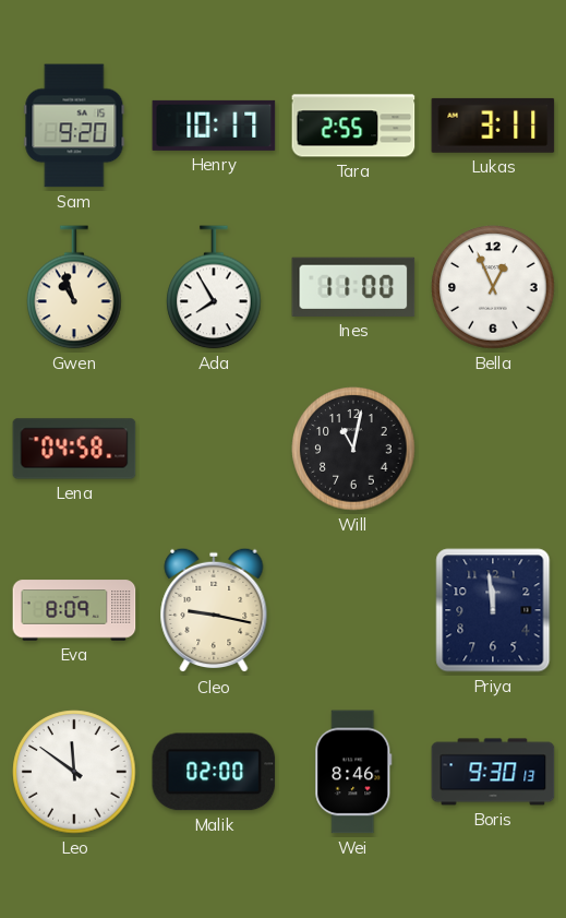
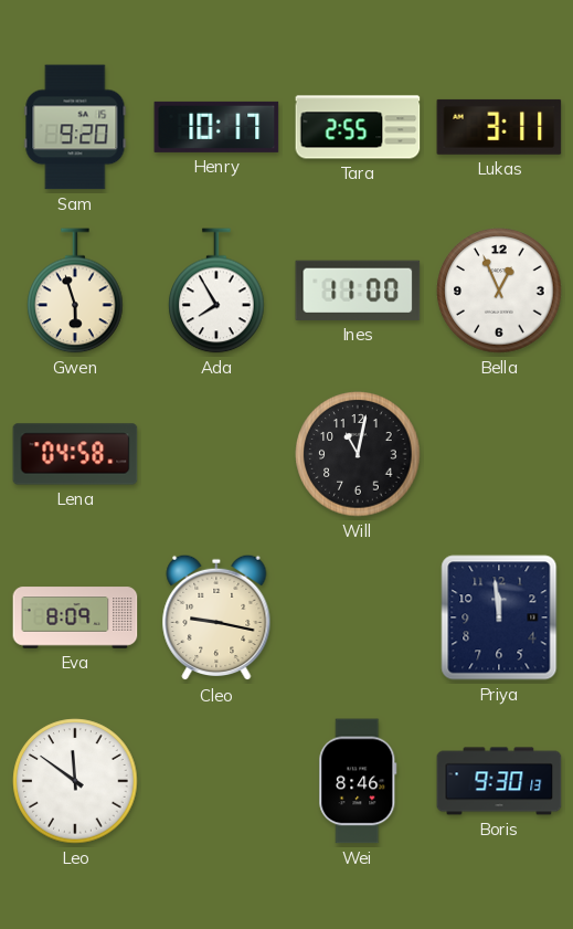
Gwen: 10:57 -> 5:57
Malik: 02:00 -> none
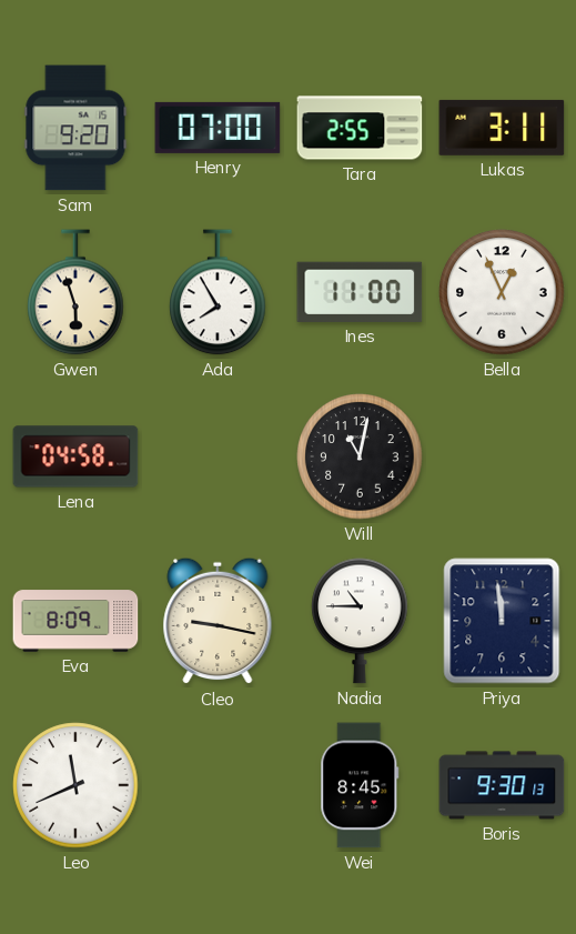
Henry: 10:17 -> 07:00
Nadia: none -> 10:45
Leo: 11:51 -> 11:41
Wei: 8:46 -> 8:45
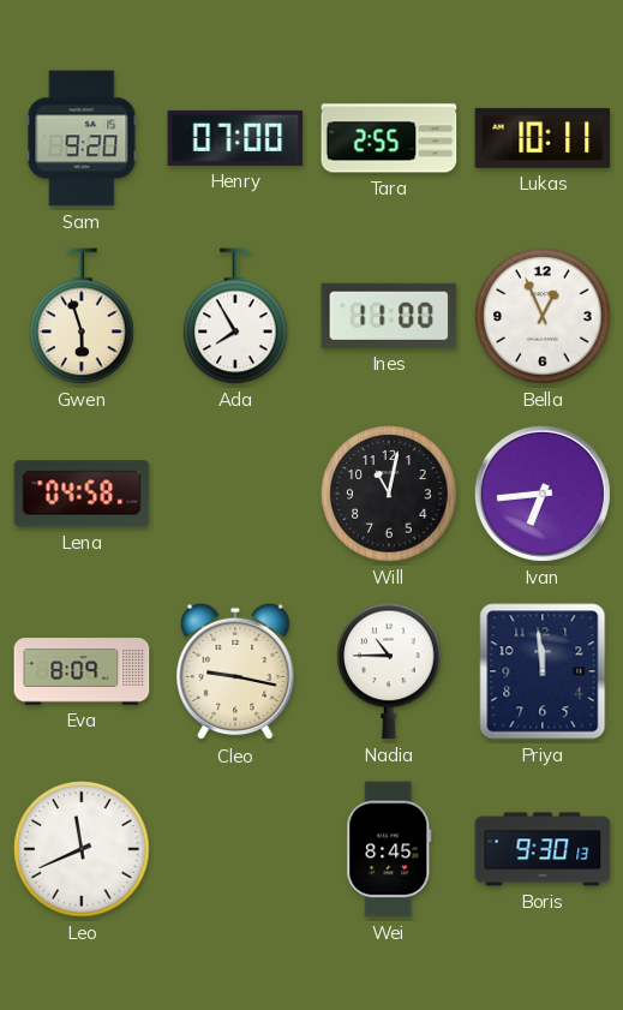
Lukas: 3:11 -> 10:11
Ivan: none -> 6:44
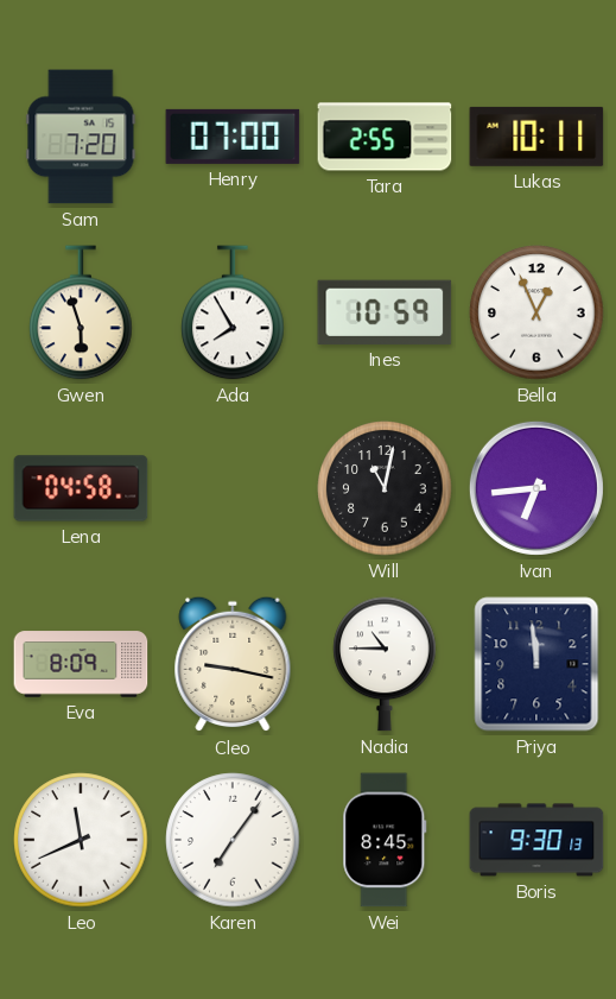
Sam: 9:20 -> 7:20
Ines: 11:00 -> 10:59
Karen: none -> 7:06
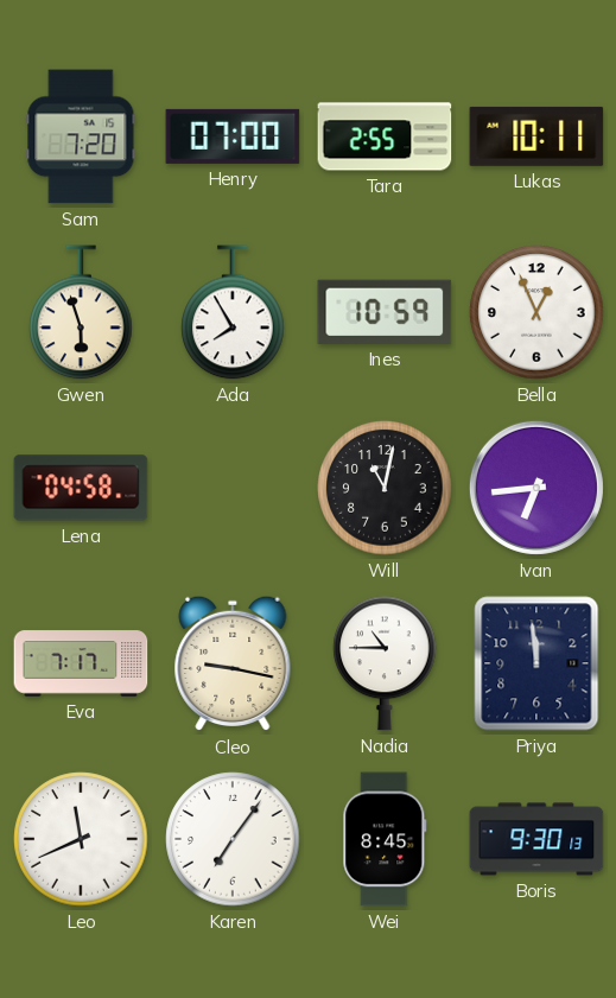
Eva: 8:09 -> 7:17
